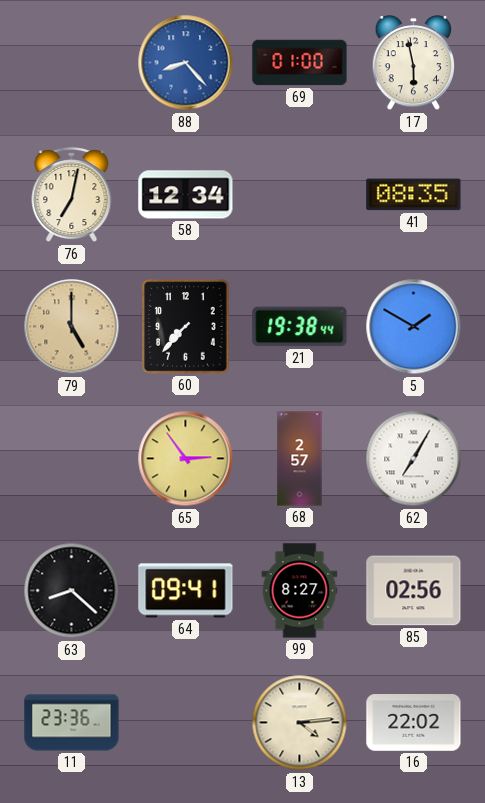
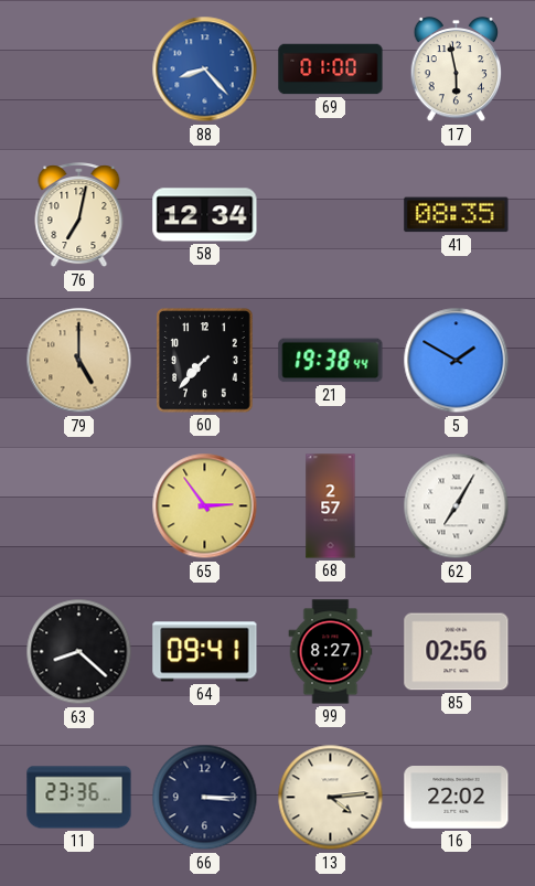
66: none -> 3:15
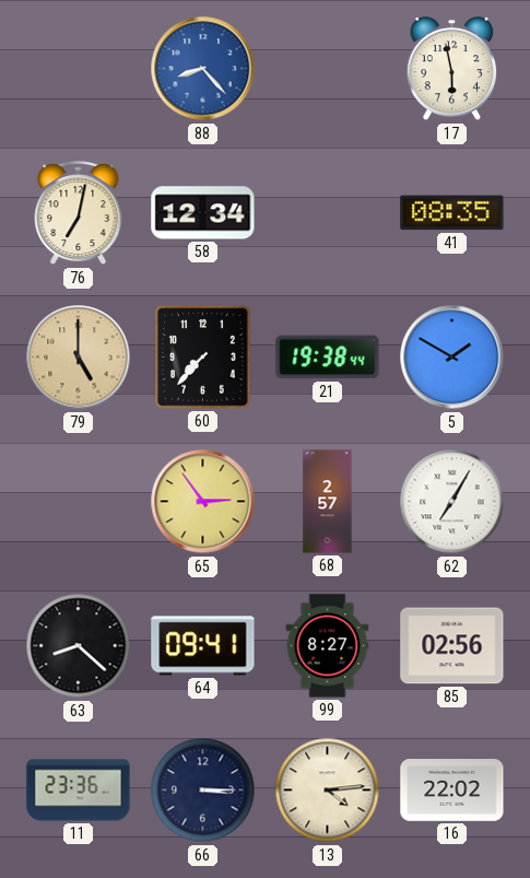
69: 01:00 -> none
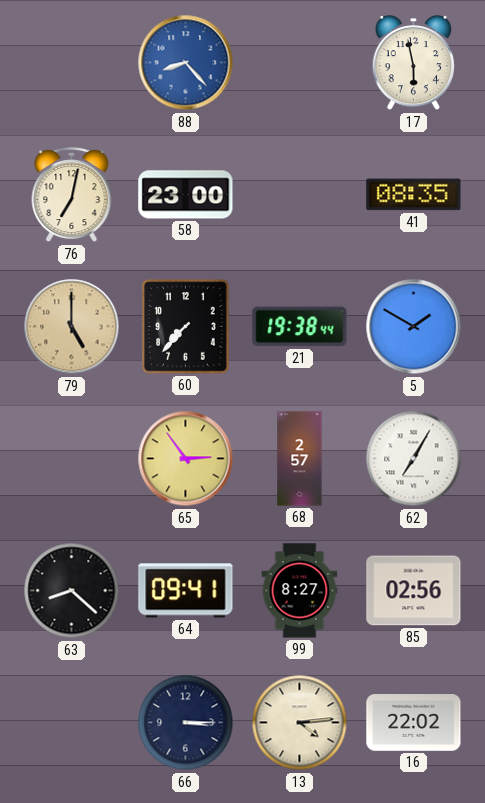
58: 12:34 -> 23:00
11: 23:36 -> none
